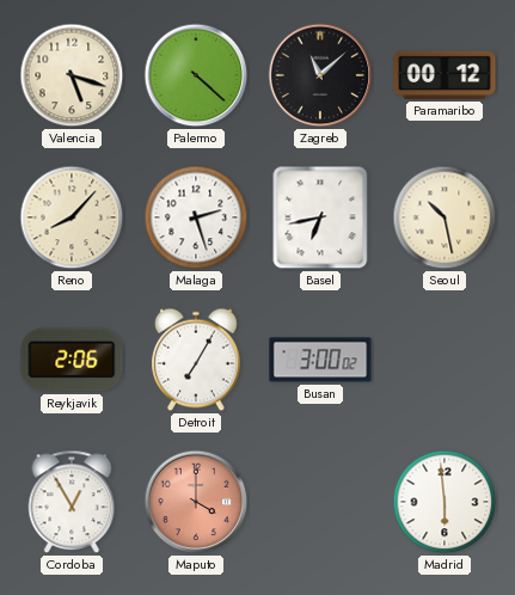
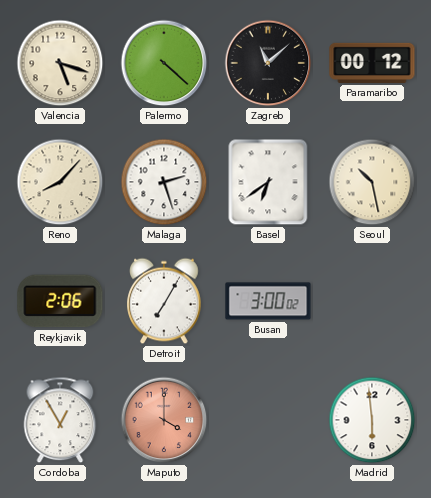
Basel: 6:43 -> 6:39
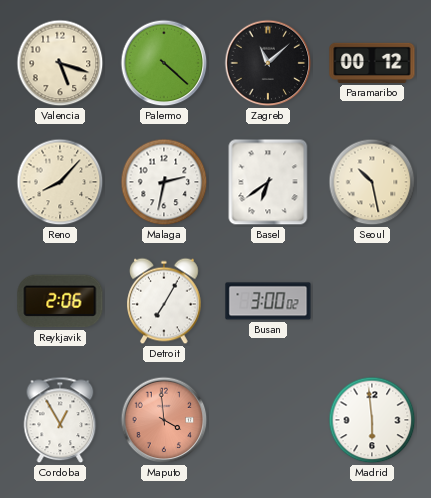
Malaga: 2:27 -> 2:32
Maputo: 4:00 -> 3:59
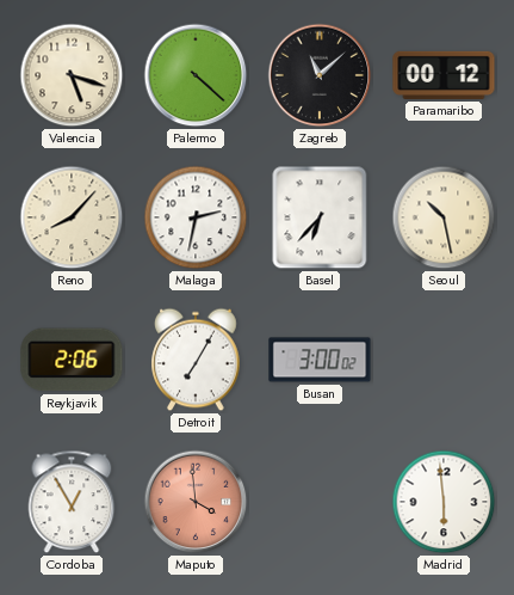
Basel: 6:39 -> 6:37
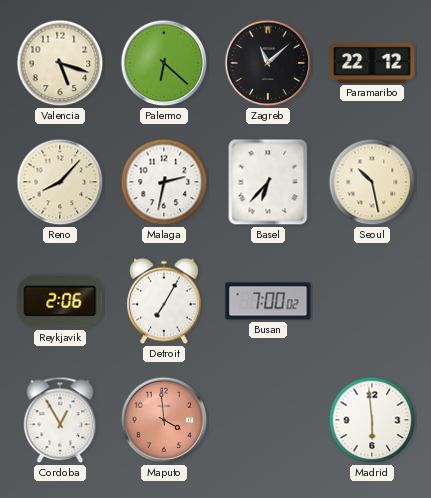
Palermo: 4:22 -> 6:22
Paramaribo: 00:12 -> 22:12
Busan: 3:00 -> 7:00
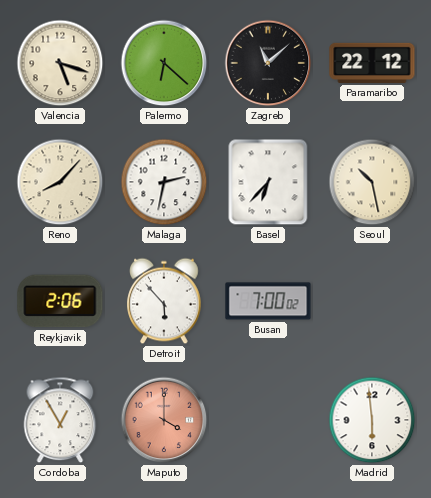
Detroit: 7:05 -> 5:53
Maputo: 3:59 -> 4:00
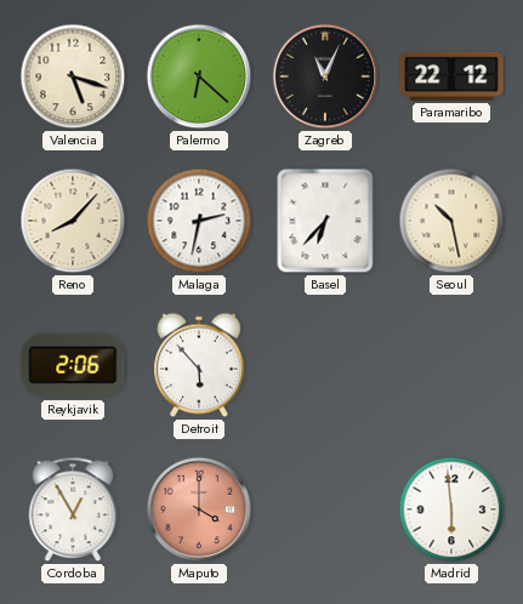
Zagreb: 11:08 -> 11:04
Busan: 7:00 -> none
